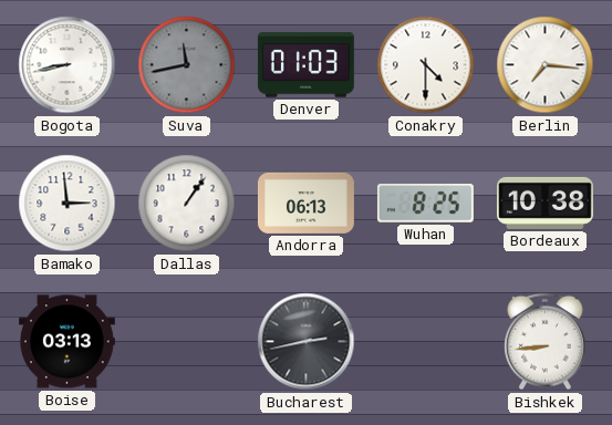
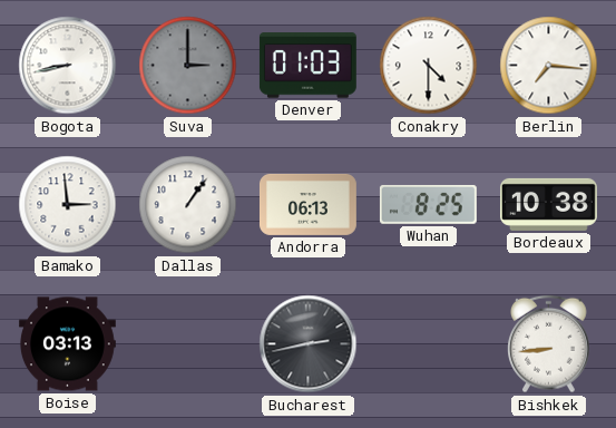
Suva: 11:43 -> 3:00
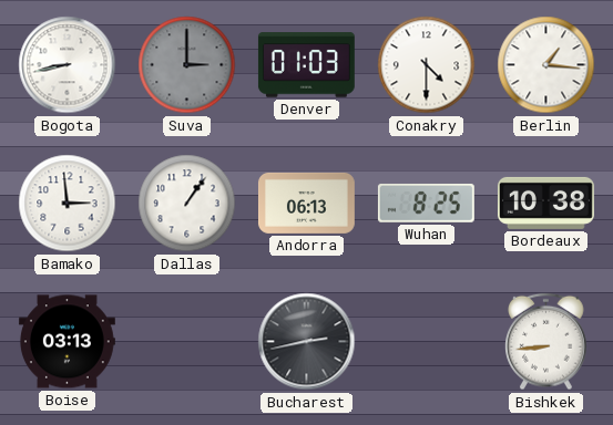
Berlin: 7:16 -> 1:16
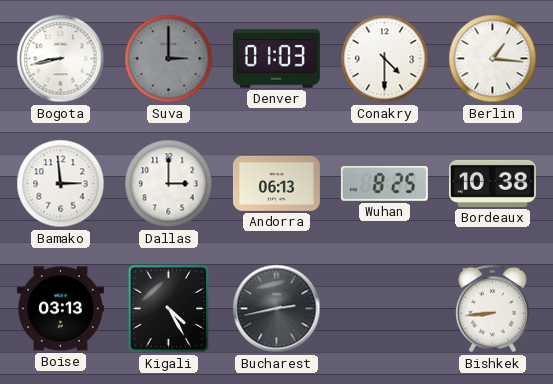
Dallas: 1:06 -> 3:00
Kigali: none -> 4:25
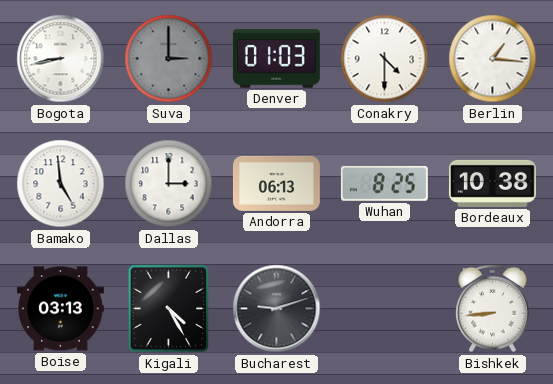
Bamako: 2:59 -> 4:59
Bucharest: 2:43 -> 9:12
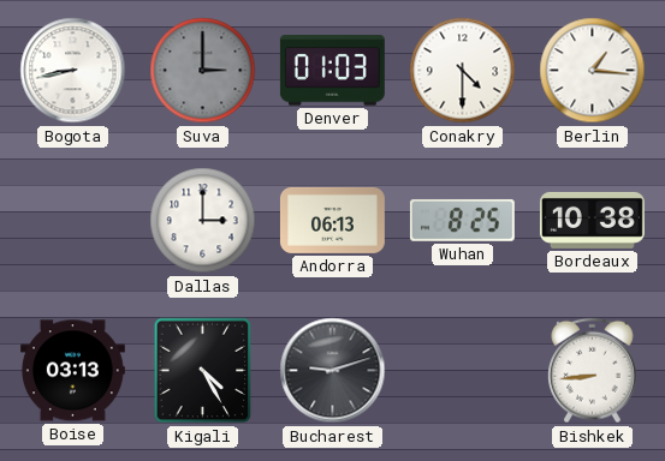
Bamako: 4:59 -> none
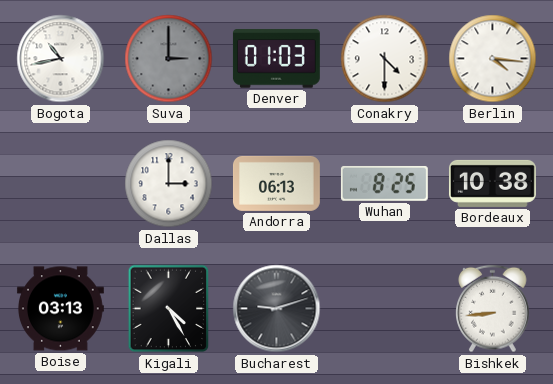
Bogota: 8:43 -> 10:43
Berlin: 1:16 -> 4:16
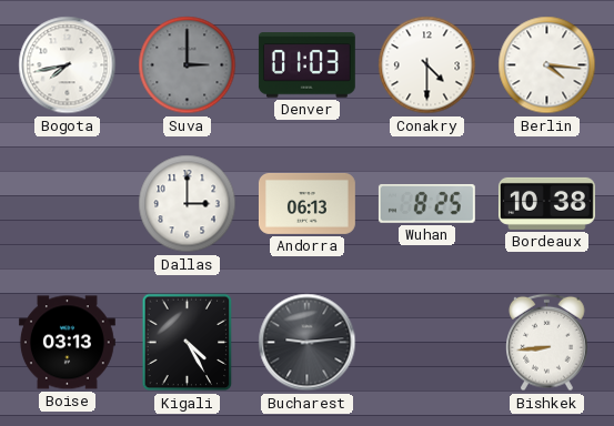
Bogota: 10:43 -> 7:43
Bucharest: 9:12 -> 9:14
